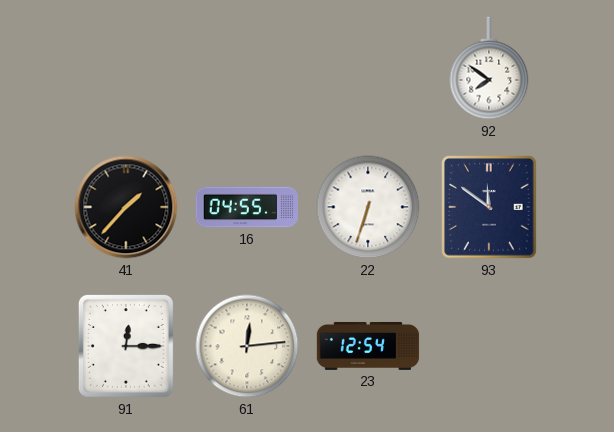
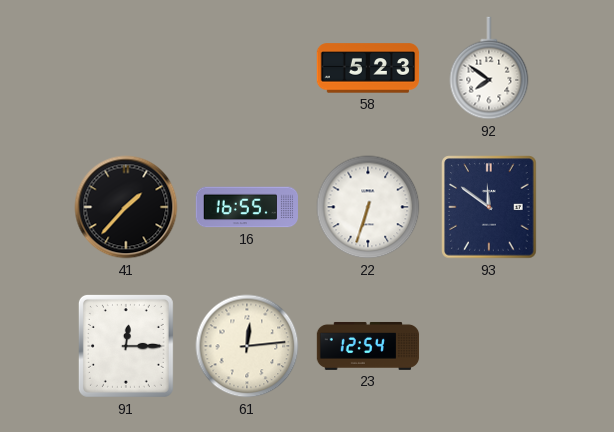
58: none -> 5:23
16: 04:55 -> 16:55
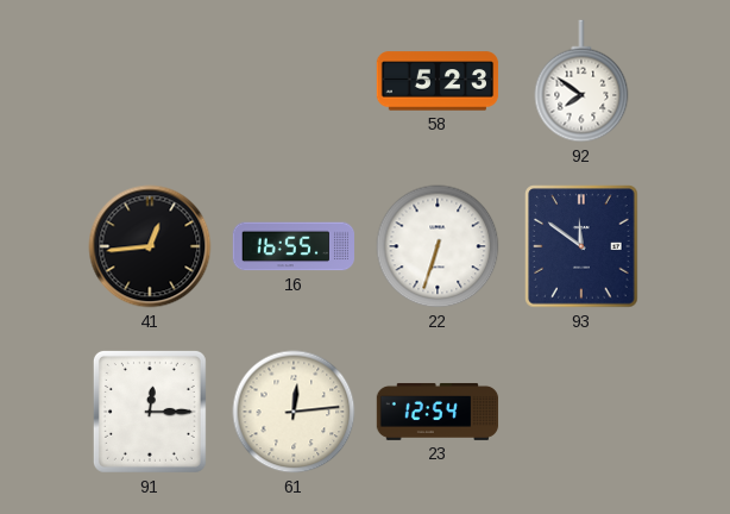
41: 1:37 -> 12:44
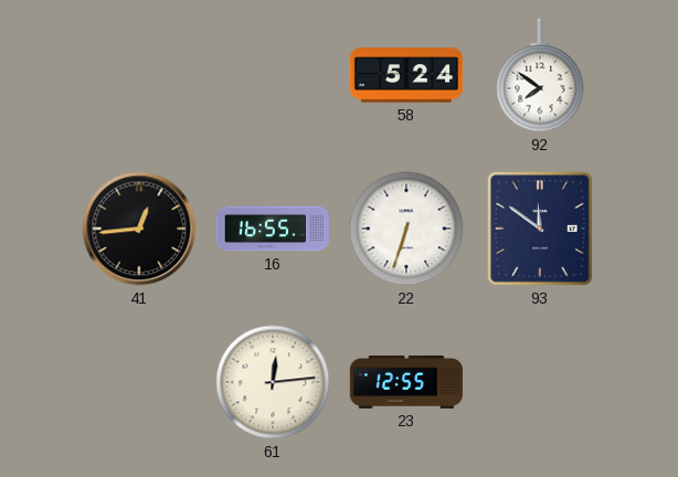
58: 5:23 -> 5:24
91: 12:15 -> none
23: 12:54 -> 12:55
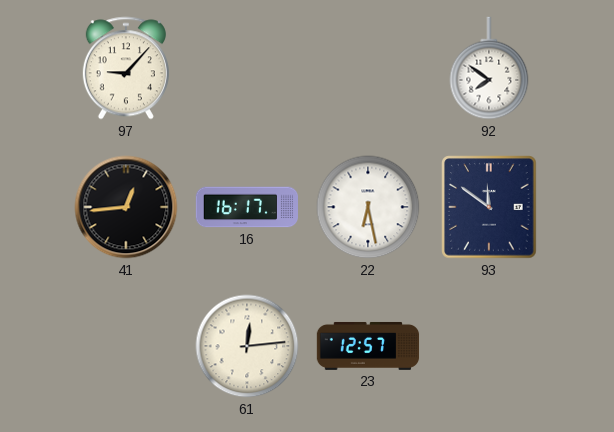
97: none -> 9:07
58: 5:24 -> none
16: 16:55 -> 16:17
22: 6:33 -> 6:28
23: 12:55 -> 12:57
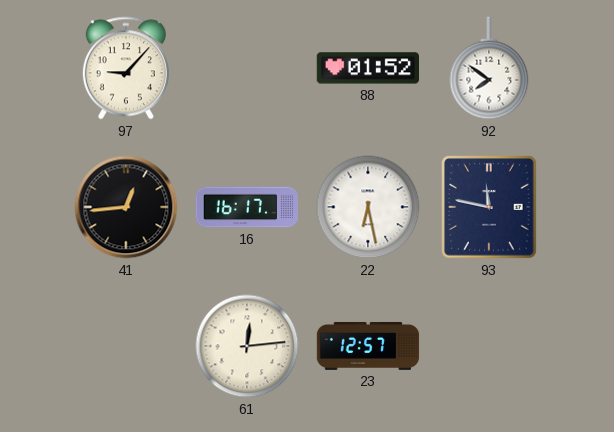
88: none -> 01:52
93: 11:51 -> 11:47
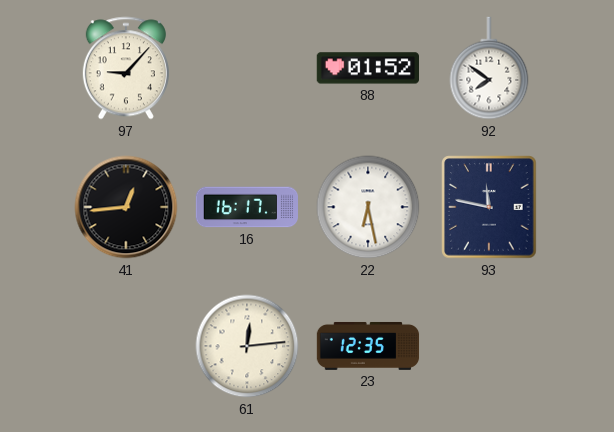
23: 12:57 -> 12:35
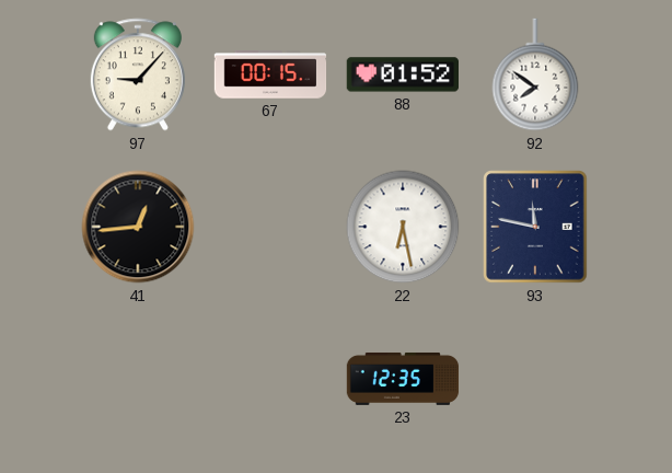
67: none -> 00:15
16: 16:17 -> none
61: 12:14 -> none
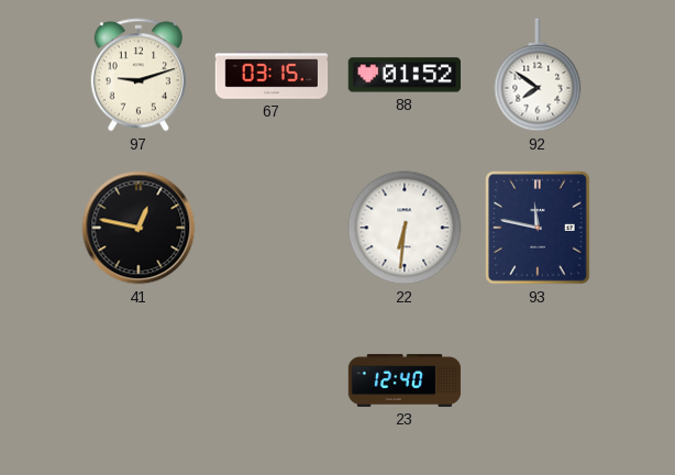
97: 9:07 -> 9:12
67: 00:15 -> 03:15
41: 12:44 -> 12:47
22: 6:28 -> 6:31
23: 12:35 -> 12:40
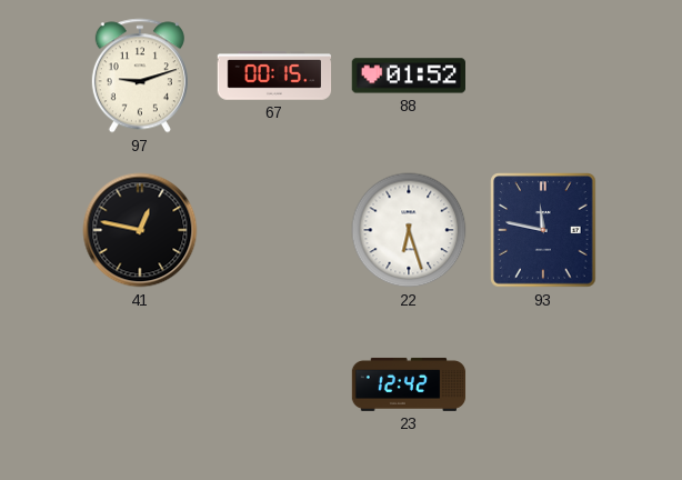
67: 03:15 -> 00:15
92: 7:51 -> none
22: 6:31 -> 6:27
23: 12:40 -> 12:42
